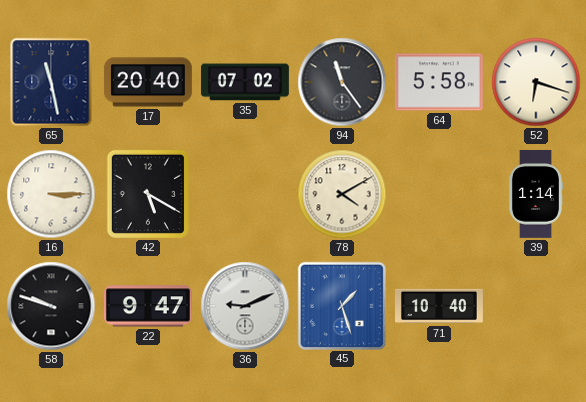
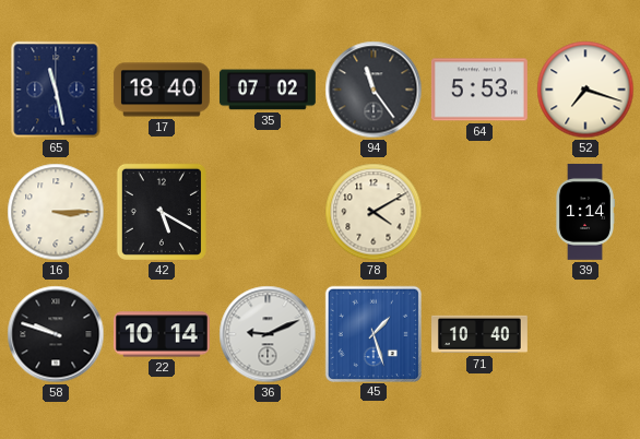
17: 20:40 -> 18:40
64: 5:58 -> 5:53
52: 6:18 -> 7:18
22: 9:47 -> 10:14
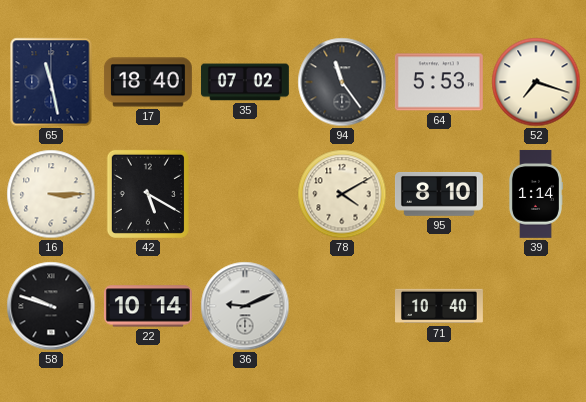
95: none -> 8:10
45: 1:27 -> none
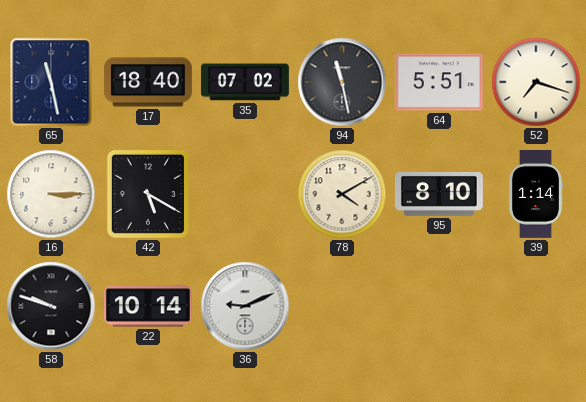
94: 11:24 -> 11:28
64: 5:53 -> 5:51
71: 10:40 -> none
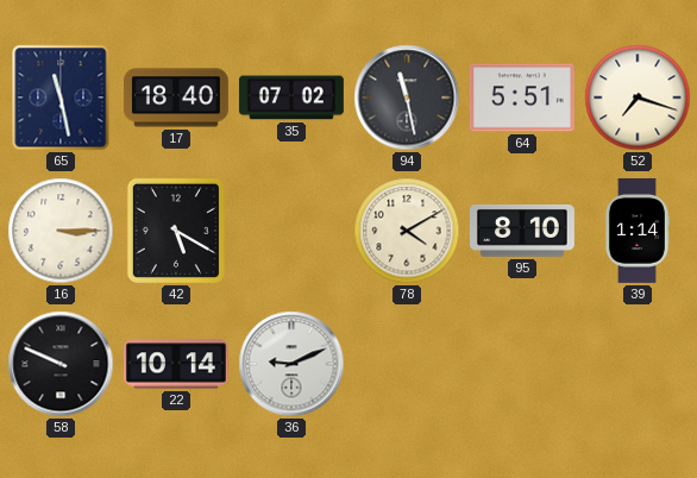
58: 9:48 -> 9:49
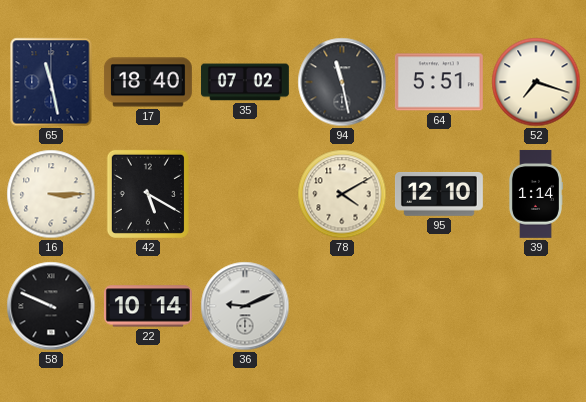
95: 8:10 -> 12:10
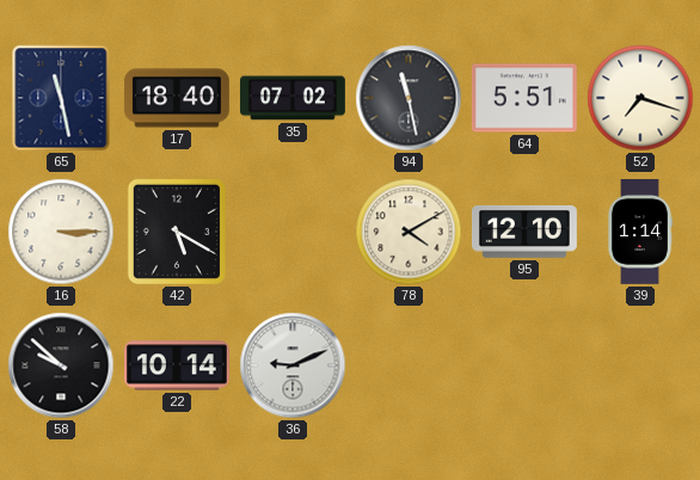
58: 9:49 -> 9:52
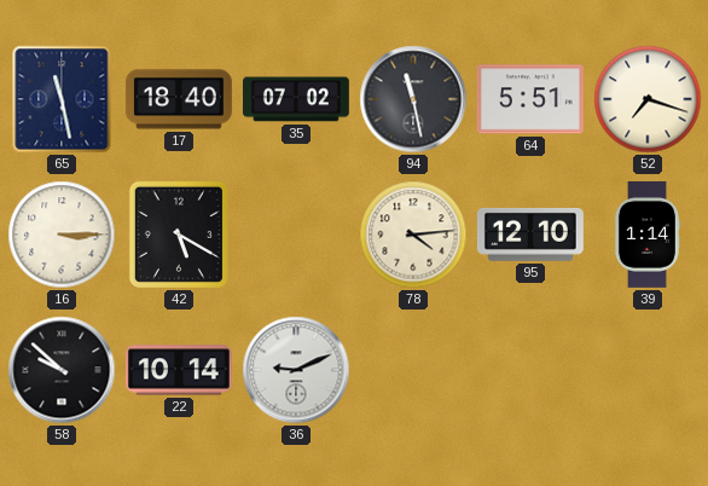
78: 4:10 -> 4:14
